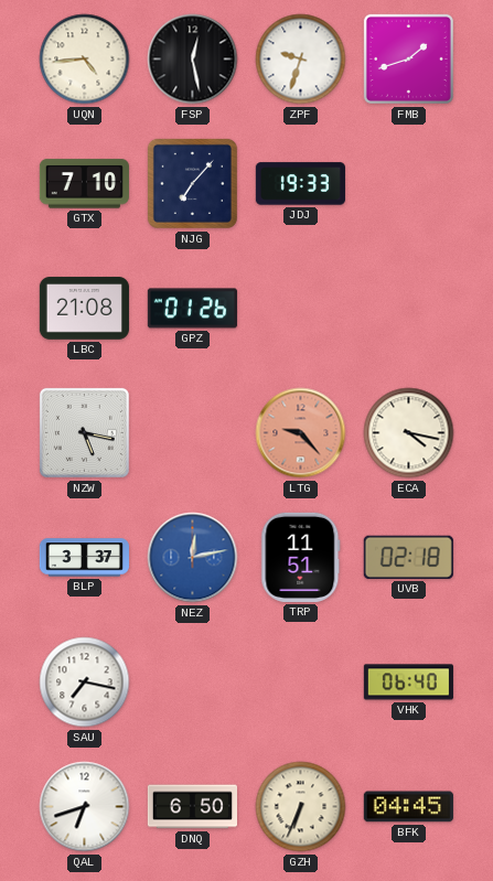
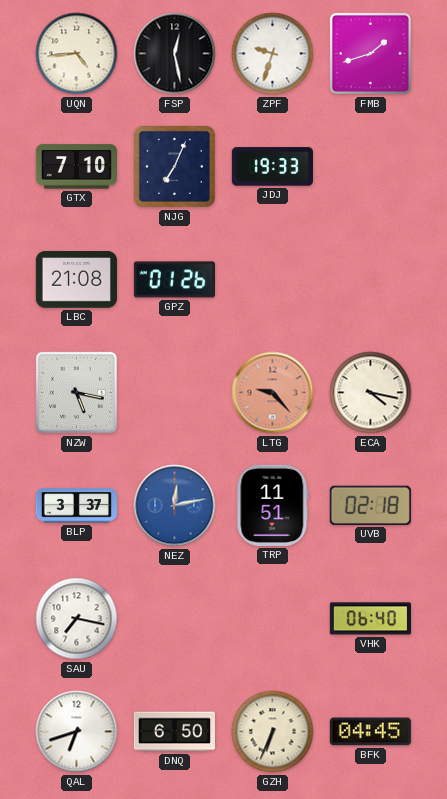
NJG: 7:07 -> 7:04
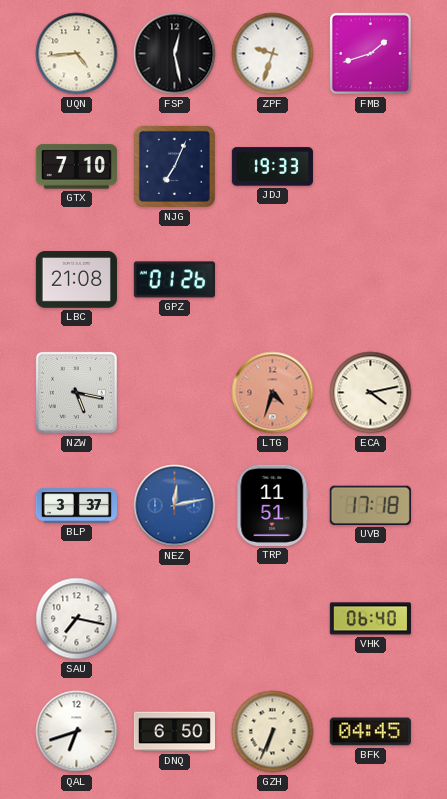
LTG: 9:23 -> 4:33
ECA: 4:17 -> 4:13
UVB: 02:18 -> 17:18
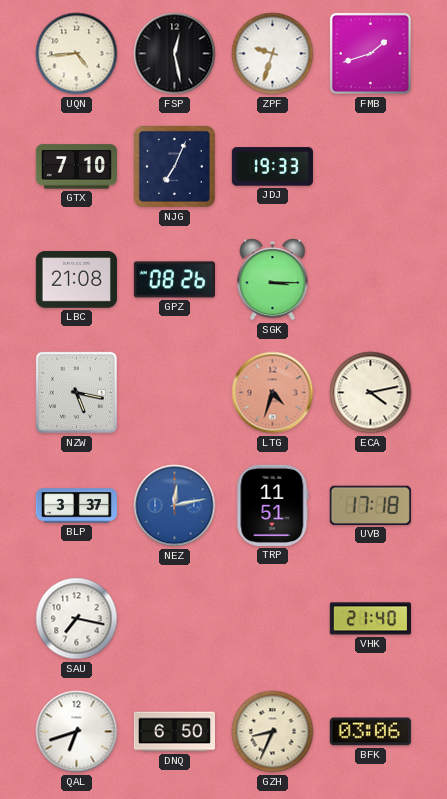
GPZ: 01:26 -> 08:26
SGK: none -> 3:15
VHK: 06:40 -> 21:40
GZH: 6:34 -> 8:34
BFK: 04:45 -> 03:06
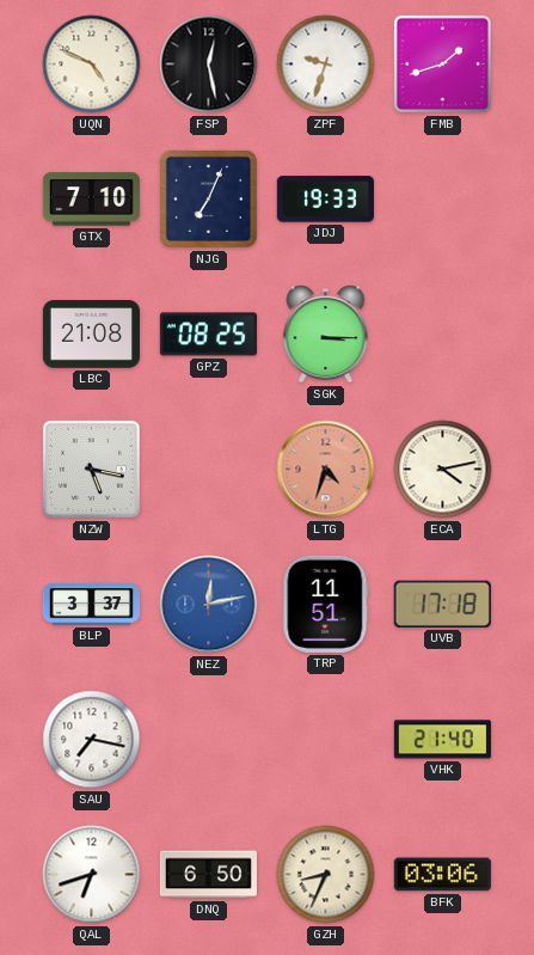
UQN: 4:44 -> 4:49
GPZ: 08:26 -> 08:25
